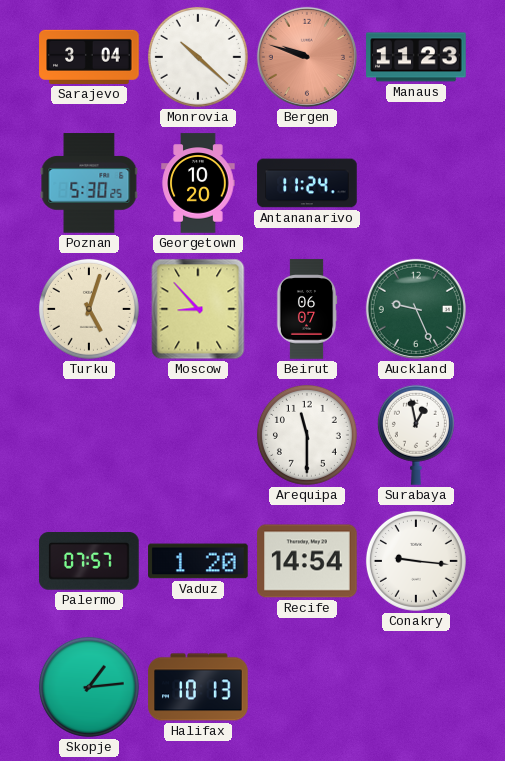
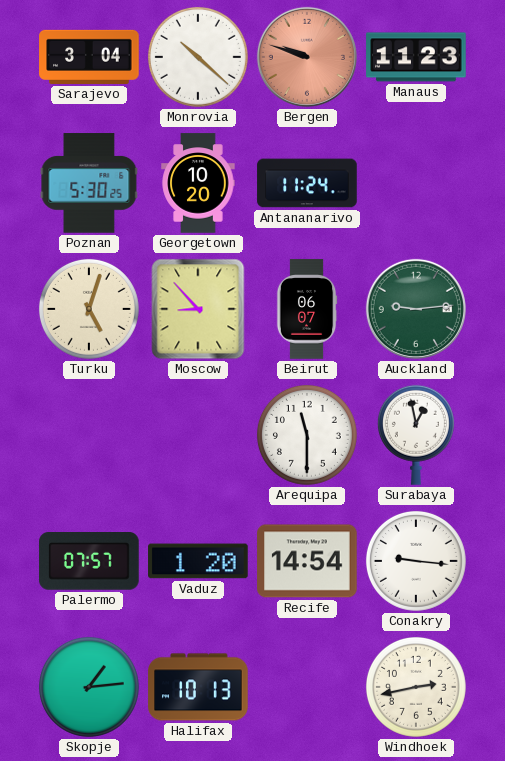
Auckland: 9:26 -> 9:14
Windhoek: none -> 2:43
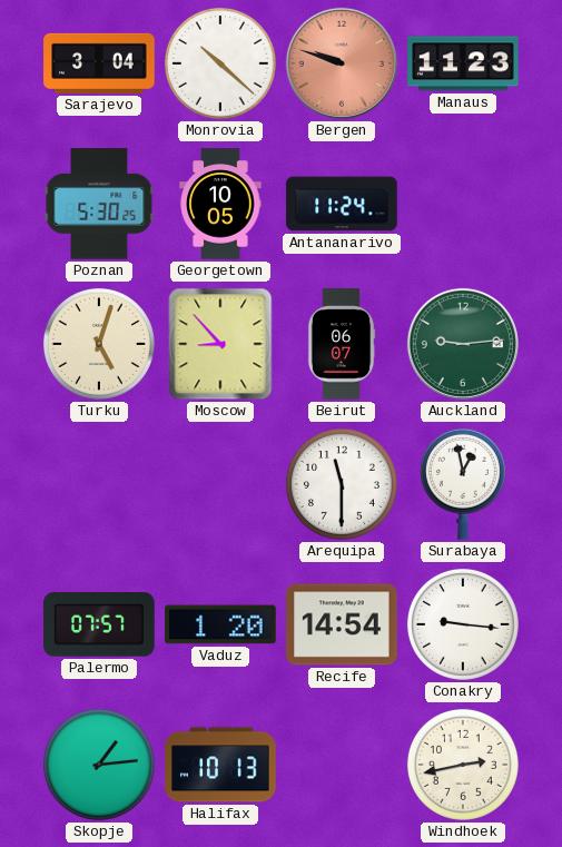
Georgetown: 10:20 -> 10:05
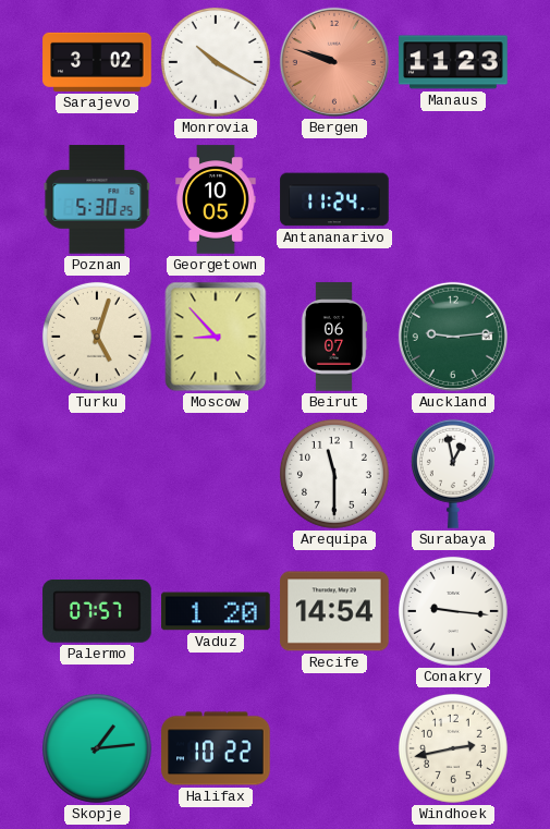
Sarajevo: 3:04 -> 3:02
Monrovia: 10:22 -> 10:20
Halifax: 10:13 -> 10:22
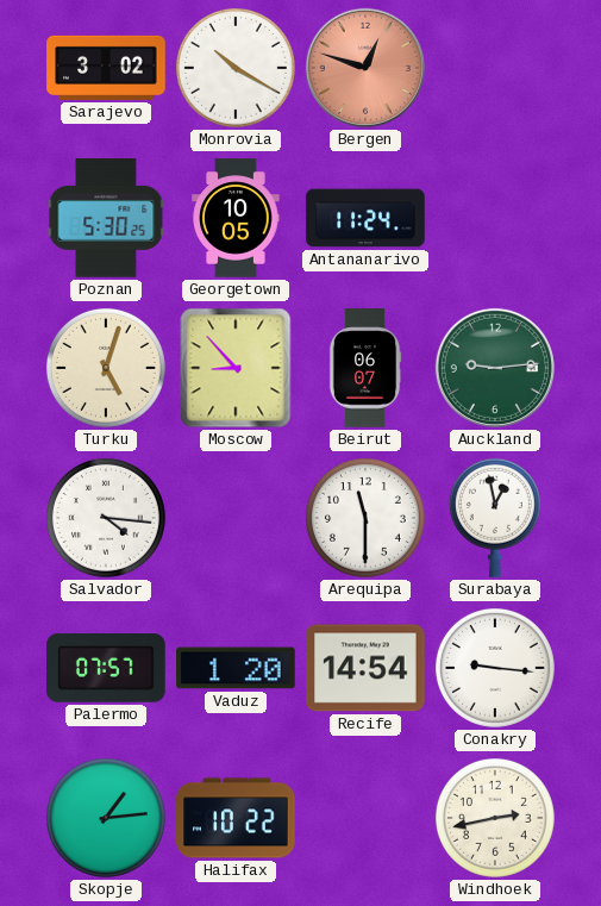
Bergen: 9:48 -> 12:48
Manaus: 11:23 -> none
Salvador: none -> 4:16
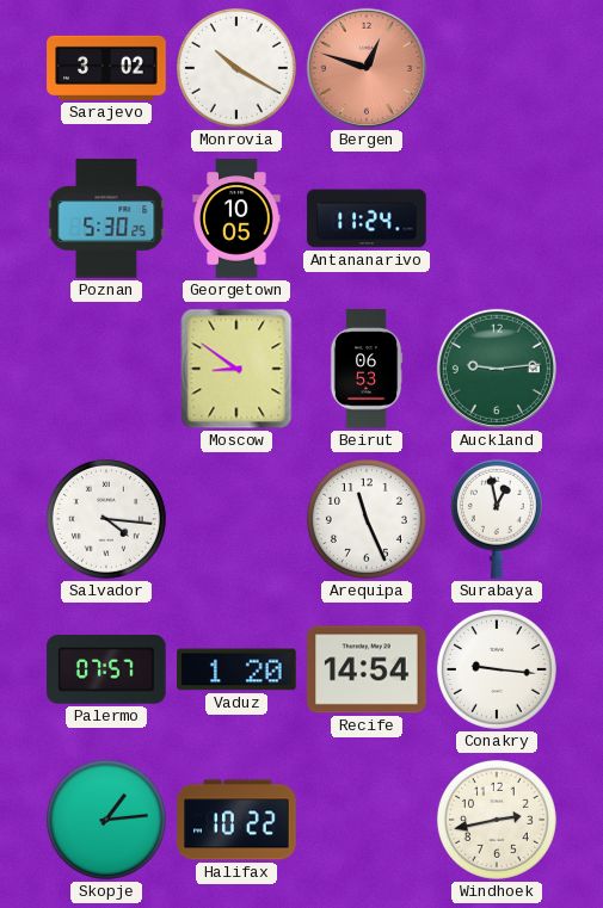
Turku: 5:03 -> none
Moscow: 8:53 -> 8:51
Beirut: 06:07 -> 06:53
Arequipa: 11:30 -> 11:26
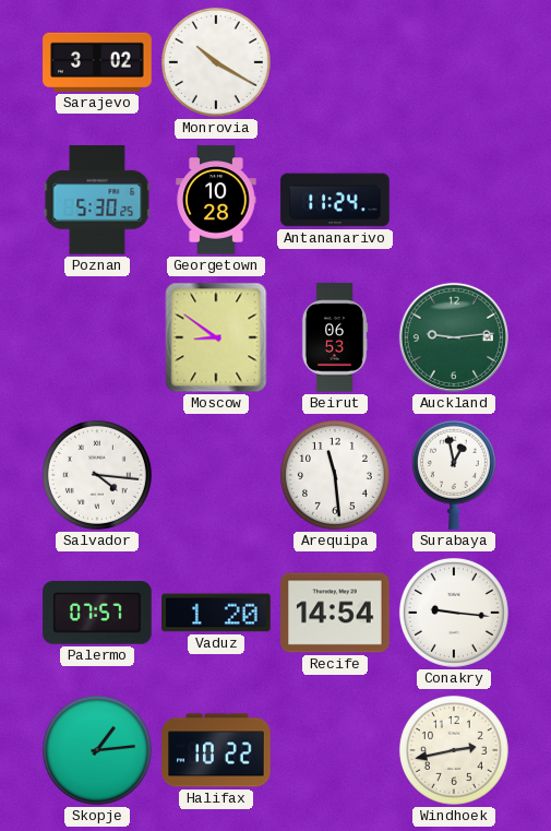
Bergen: 12:48 -> none
Georgetown: 10:05 -> 10:28
Arequipa: 11:26 -> 11:29
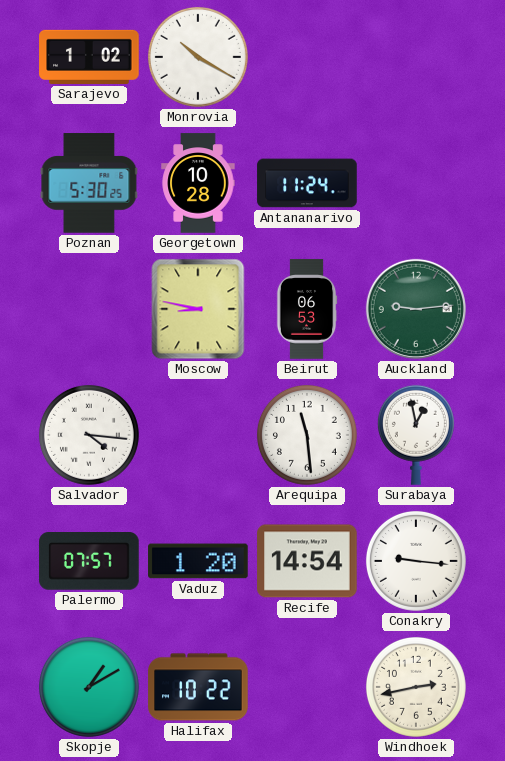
Sarajevo: 3:02 -> 1:02
Moscow: 8:51 -> 8:47
Skopje: 1:14 -> 1:10
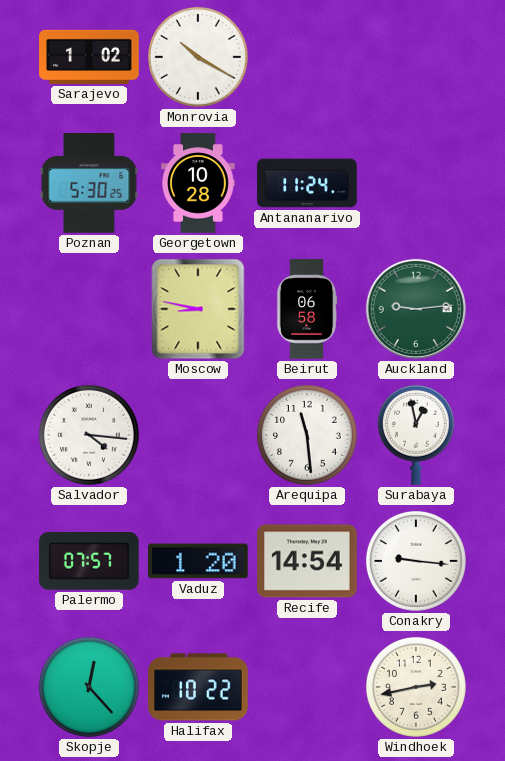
Beirut: 06:53 -> 06:58
Skopje: 1:10 -> 12:23
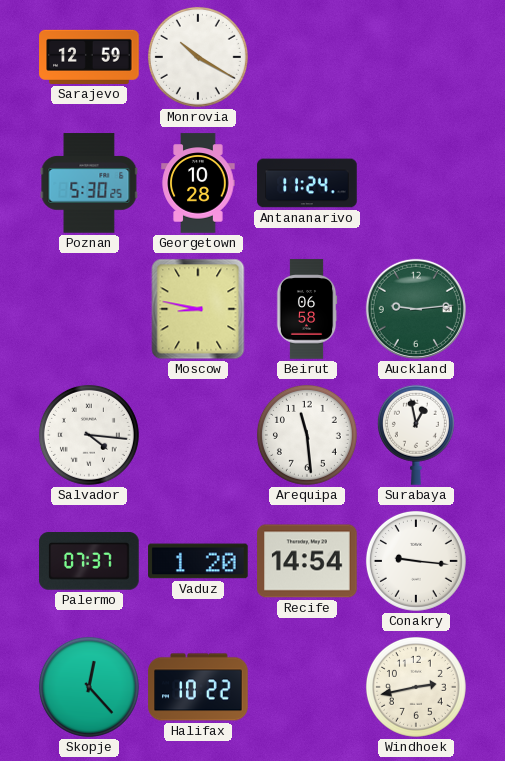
Sarajevo: 1:02 -> 12:59
Palermo: 07:57 -> 07:37
